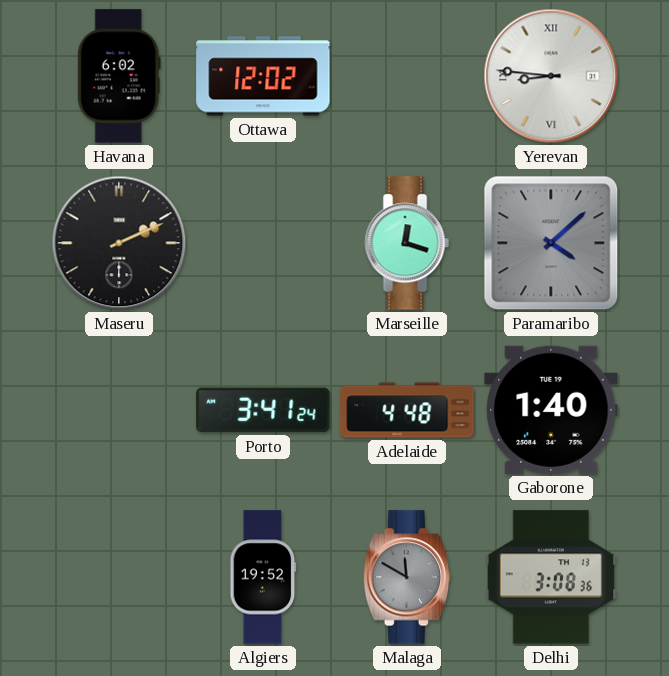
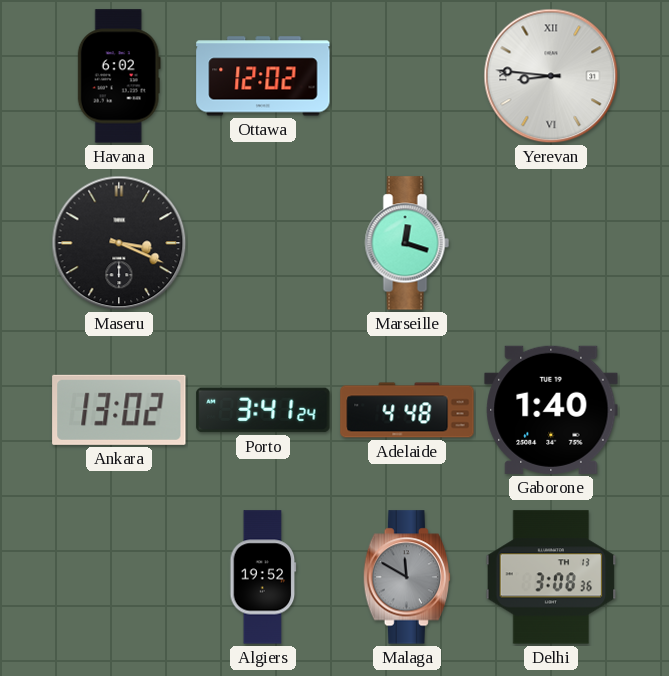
Maseru: 2:11 -> 3:19
Paramaribo: 4:08 -> none
Ankara: none -> 13:02
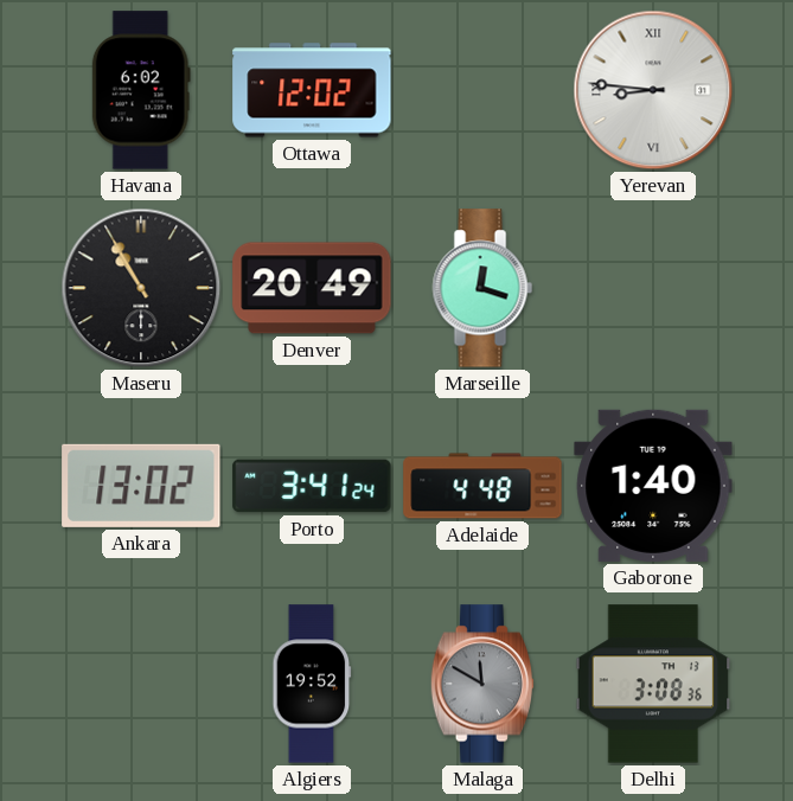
Maseru: 3:19 -> 10:55
Denver: none -> 20:49
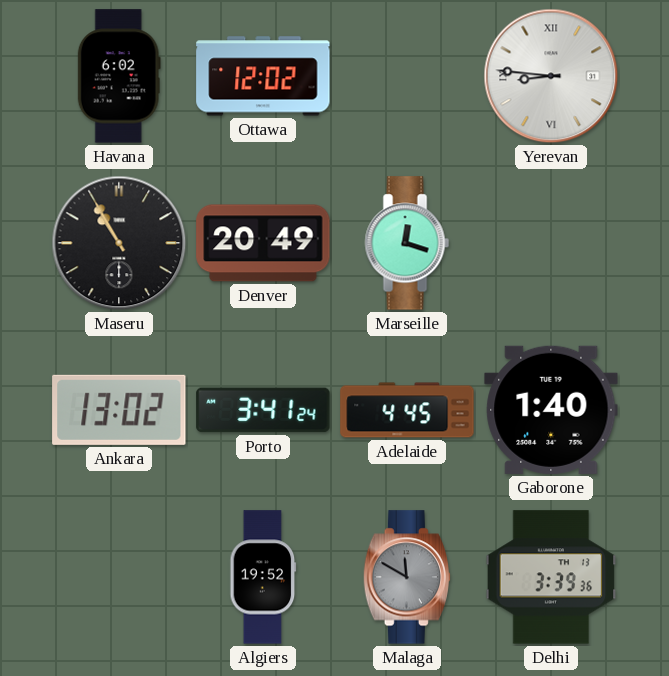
Adelaide: 4:48 -> 4:45
Delhi: 3:08 -> 3:39
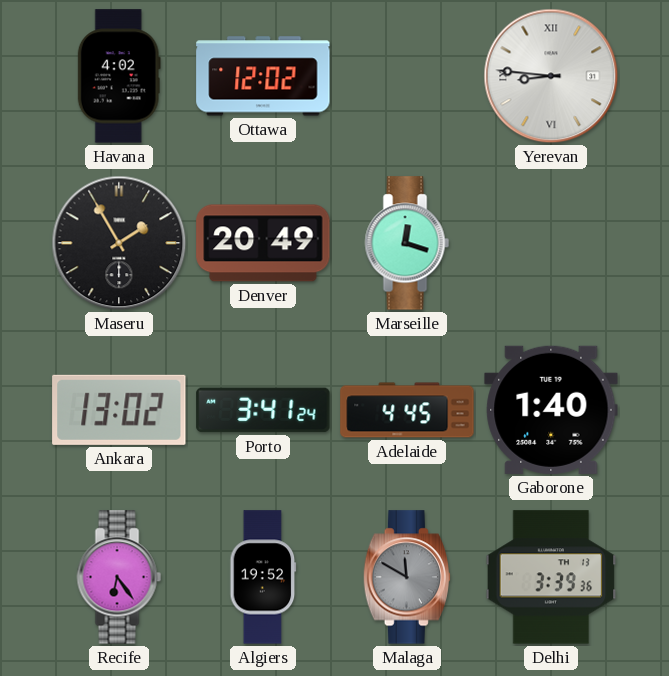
Havana: 6:02 -> 4:02
Maseru: 10:55 -> 1:55
Recife: none -> 6:24
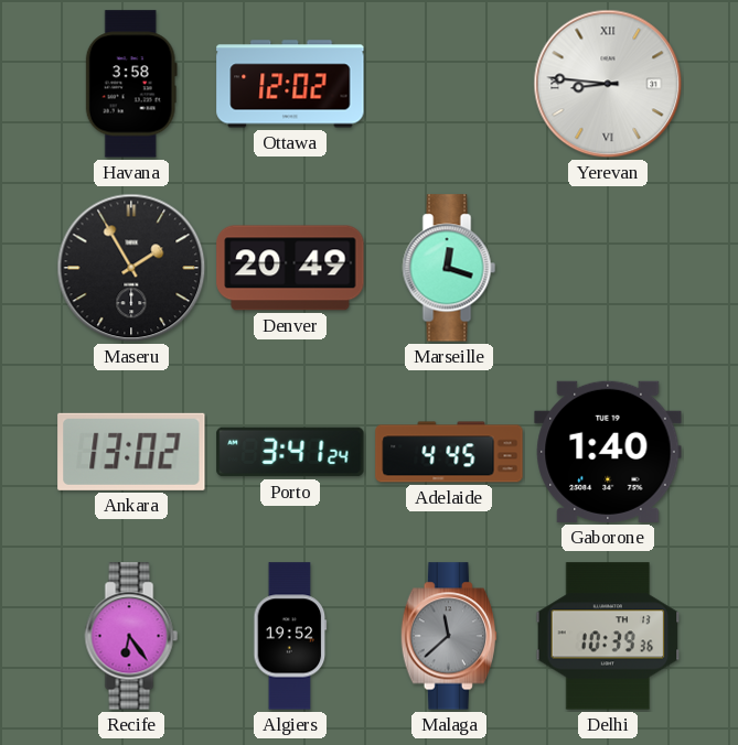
Havana: 4:02 -> 3:58
Malaga: 11:50 -> 11:38
Delhi: 3:39 -> 10:39
